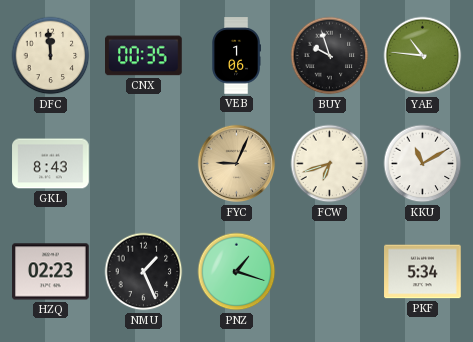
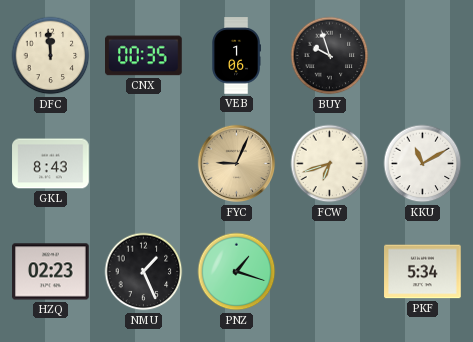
YAE: 10:46 -> none
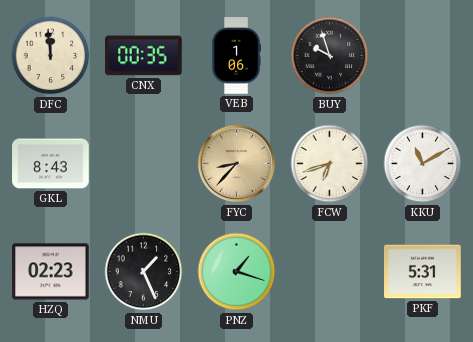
FYC: 9:04 -> 8:37
PKF: 5:34 -> 5:31
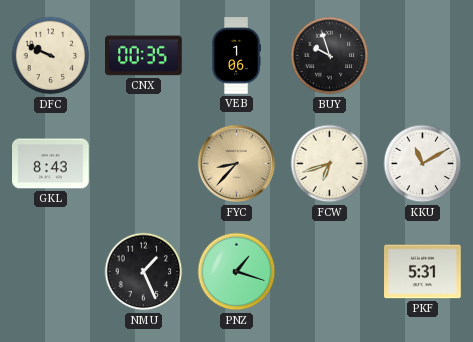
DFC: 11:59 -> 9:49
HZQ: 02:23 -> none
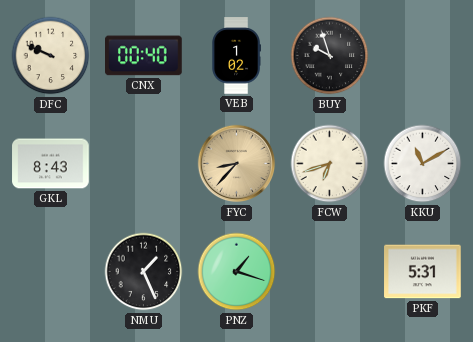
CNX: 00:35 -> 00:40
VEB: 1:06 -> 1:02
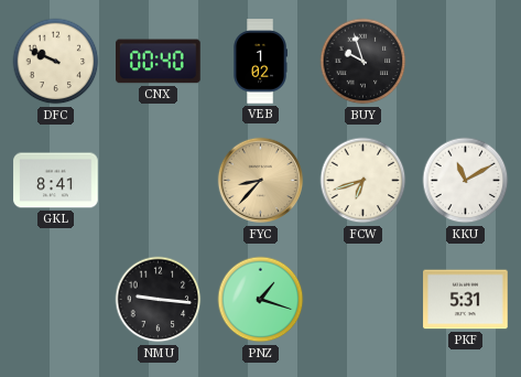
GKL: 8:43 -> 8:41
NMU: 1:26 -> 9:16
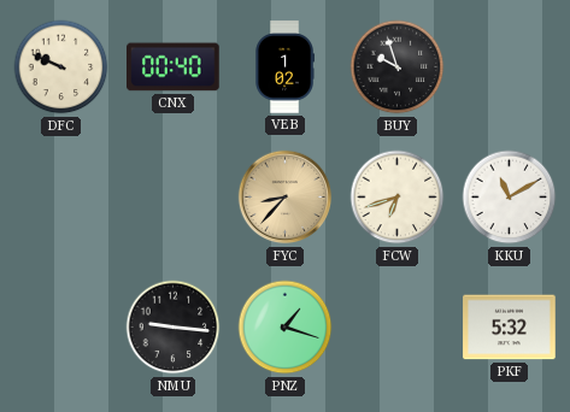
GKL: 8:41 -> none
PKF: 5:31 -> 5:32
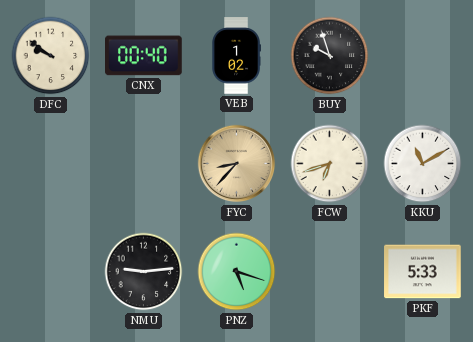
DFC: 9:49 -> 9:51
NMU: 9:16 -> 9:14
PNZ: 1:18 -> 5:18
PKF: 5:32 -> 5:33
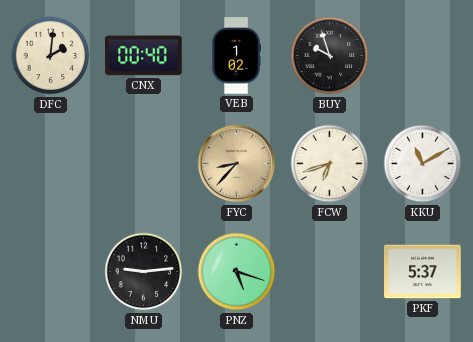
DFC: 9:51 -> 2:01
PKF: 5:33 -> 5:37
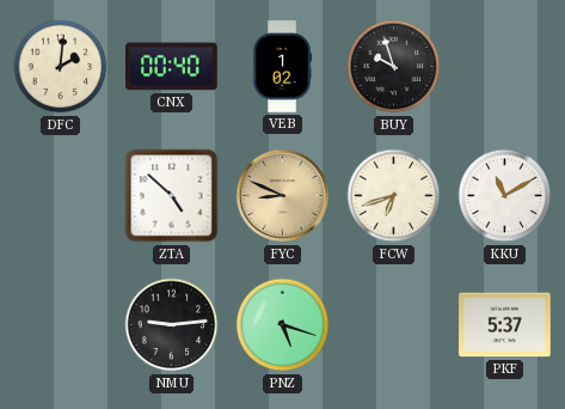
ZTA: none -> 4:52
FYC: 8:37 -> 8:49
